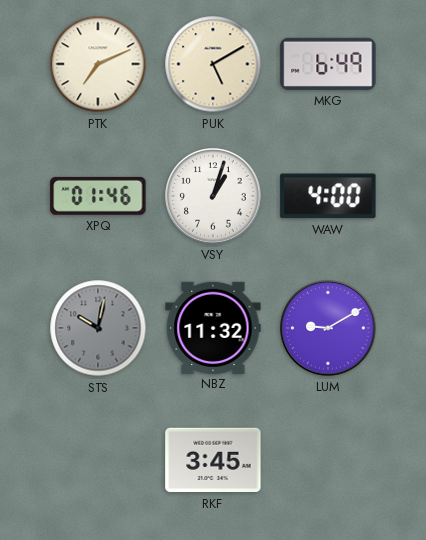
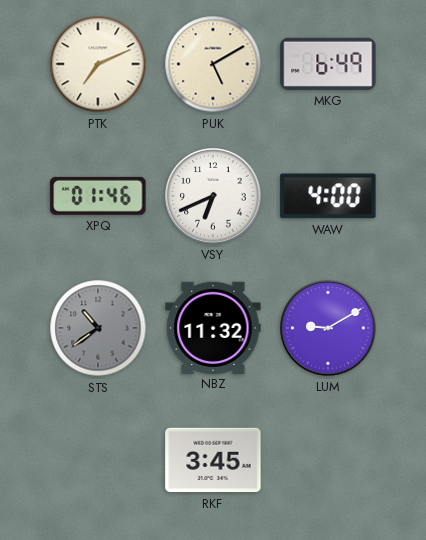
VSY: 1:03 -> 6:41
STS: 10:02 -> 10:39
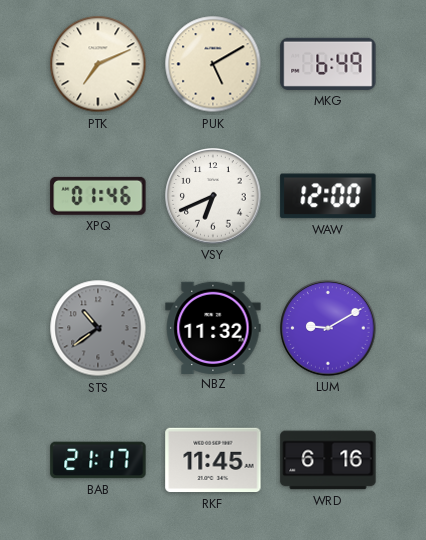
WAW: 4:00 -> 12:00
BAB: none -> 21:17
RKF: 3:45 -> 11:45
WRD: none -> 6:16
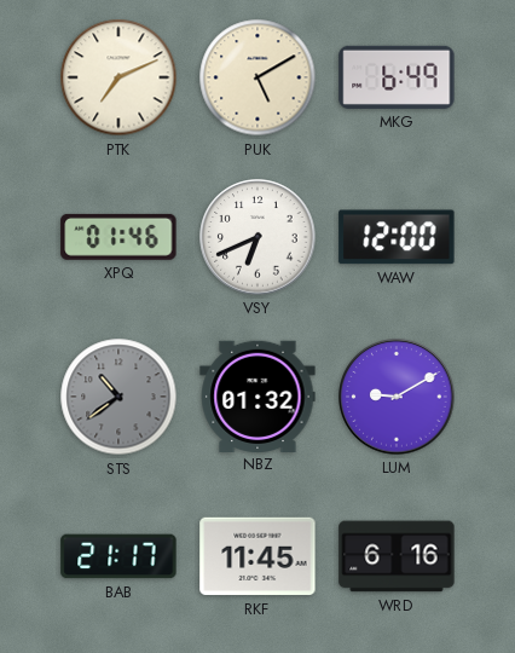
NBZ: 11:32 -> 01:32
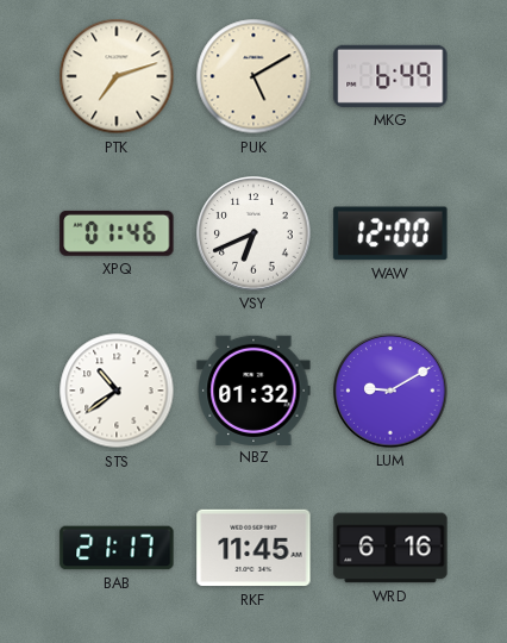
PTK: 7:11 -> 7:12
STS dial: grey -> white
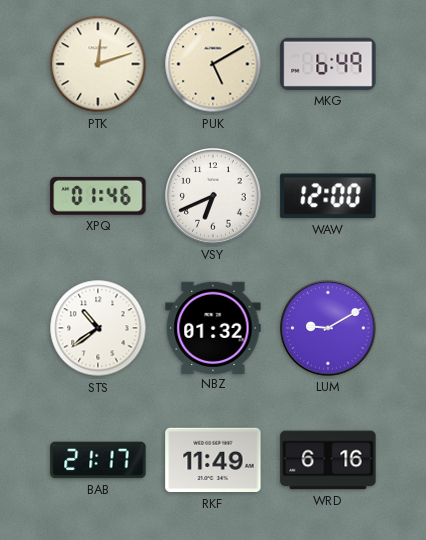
PTK: 7:12 -> 12:12
RKF: 11:45 -> 11:49
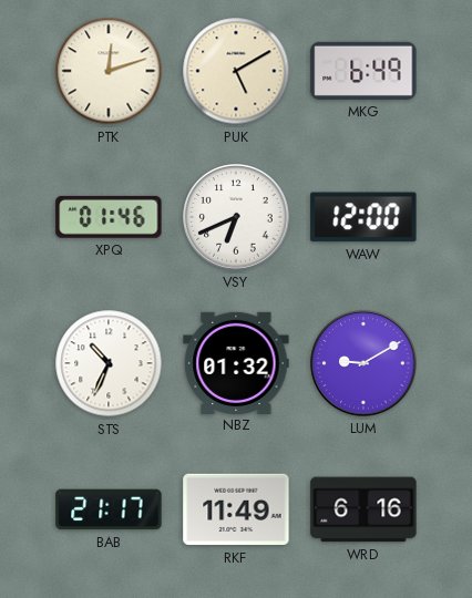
STS: 10:39 -> 10:34
